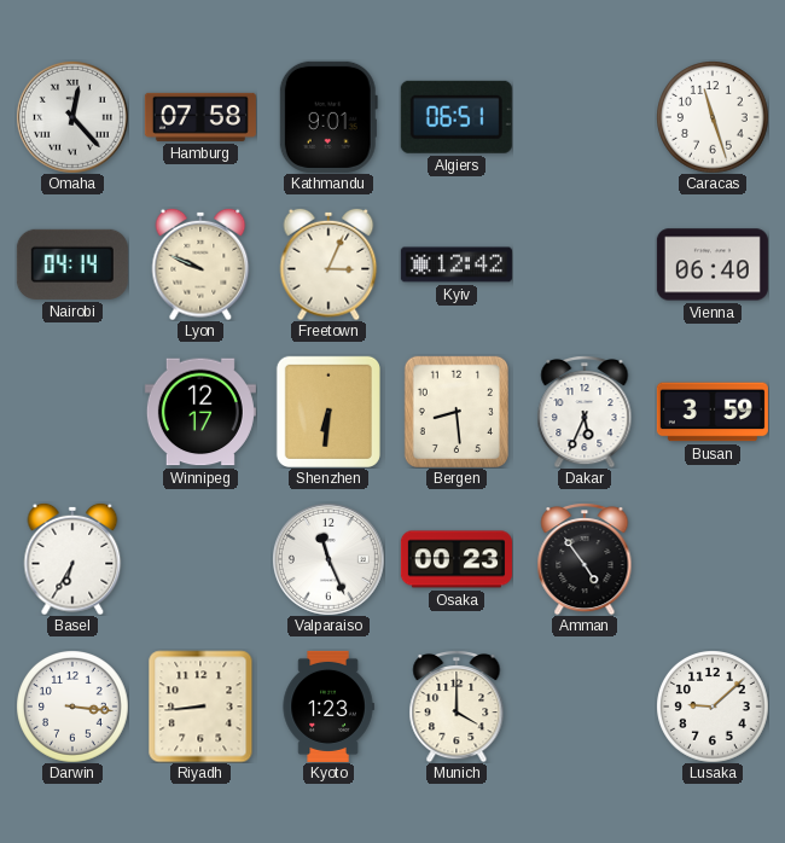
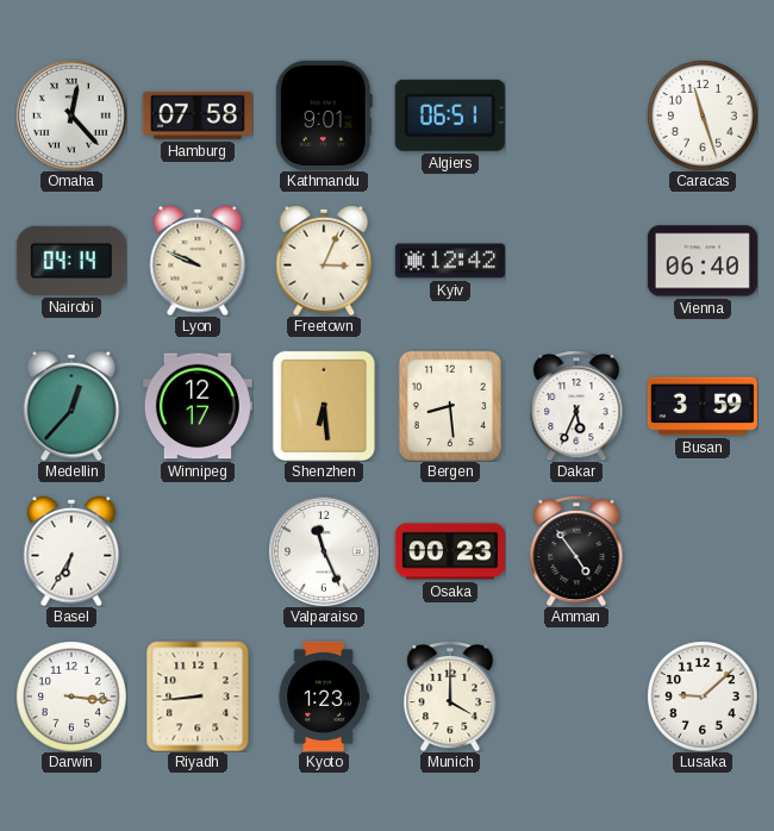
Medellin: none -> 12:37
Shenzhen: 6:31 -> 6:29
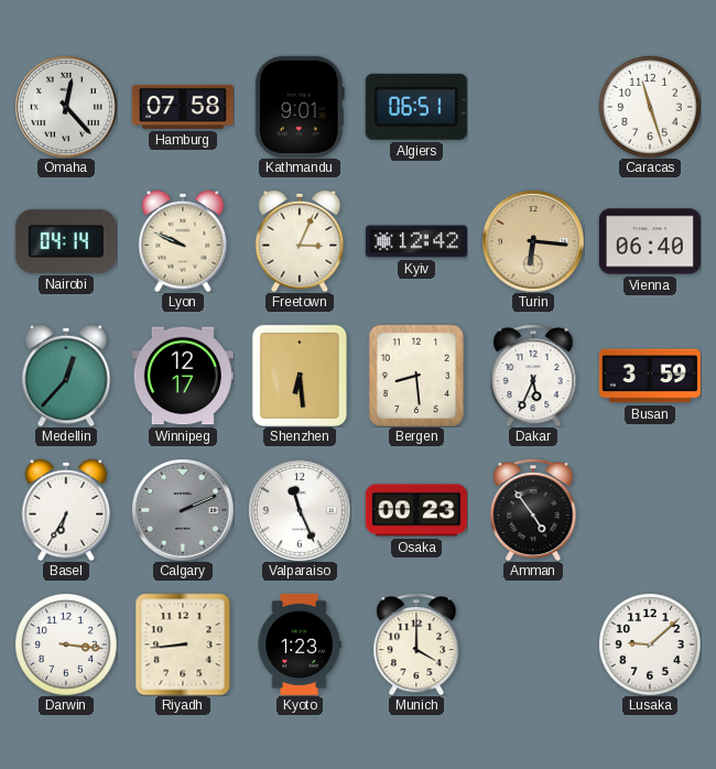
Turin: none -> 6:16
Calgary: none -> 2:11
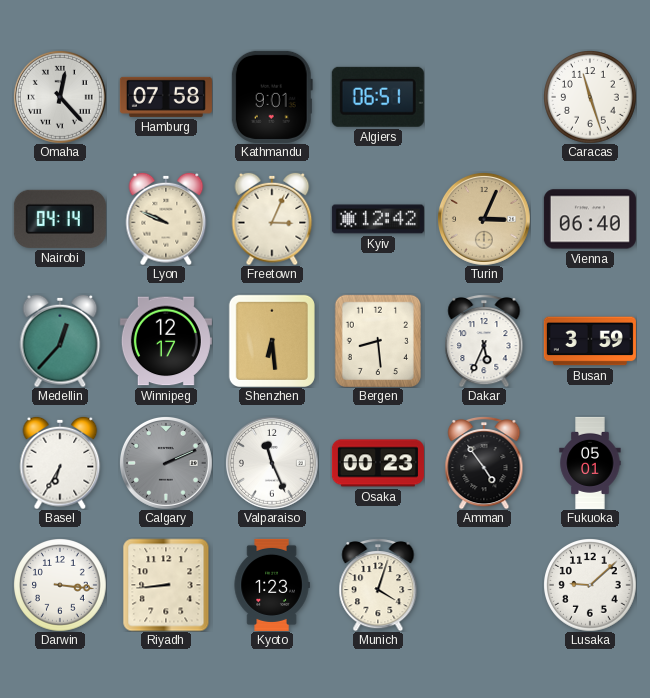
Turin: 6:16 -> 3:04
Fukuoka: none -> 05:01
Munich: 4:00 -> 4:03
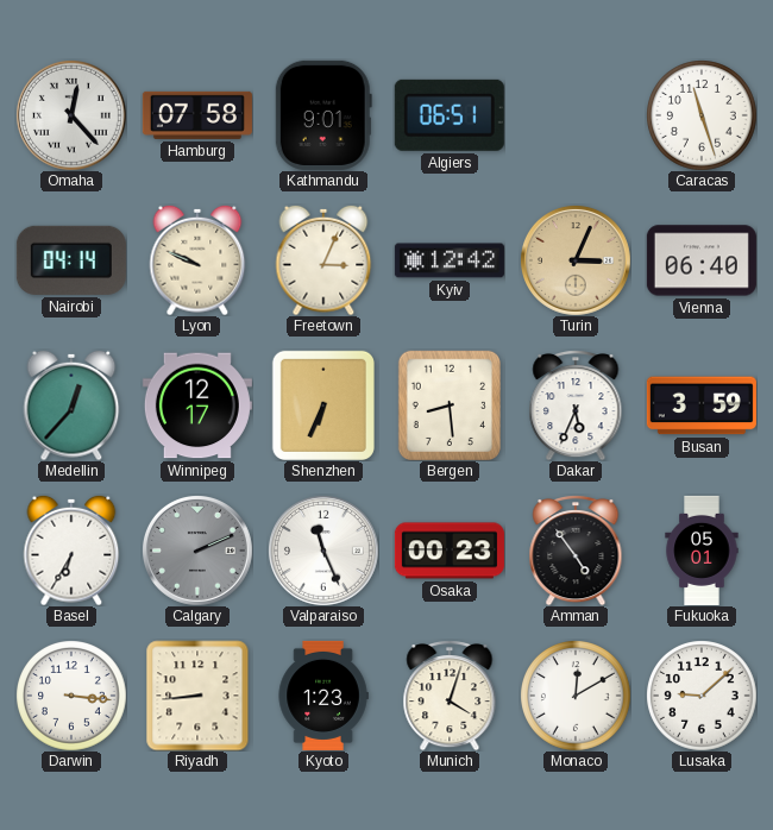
Shenzhen: 6:29 -> 6:34
Monaco: none -> 12:10
